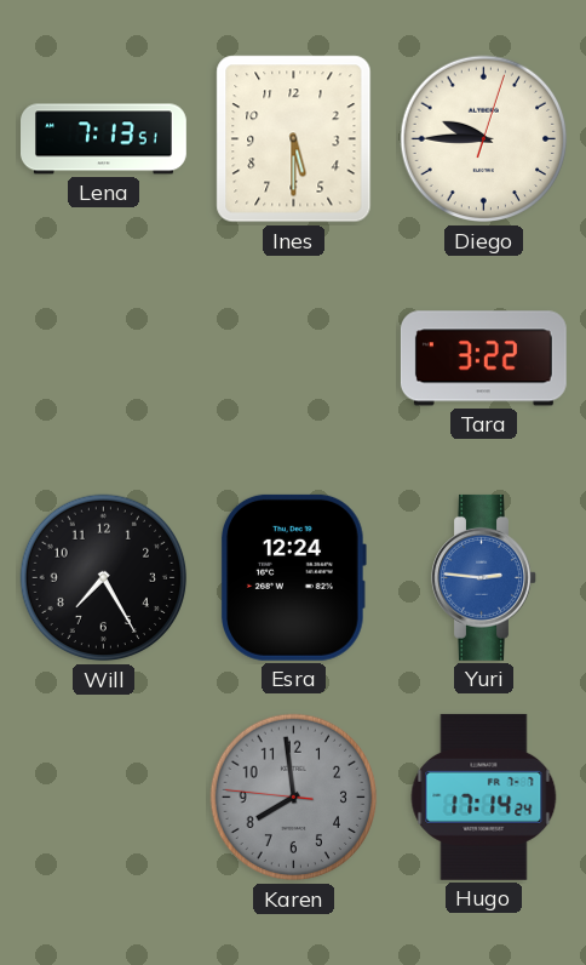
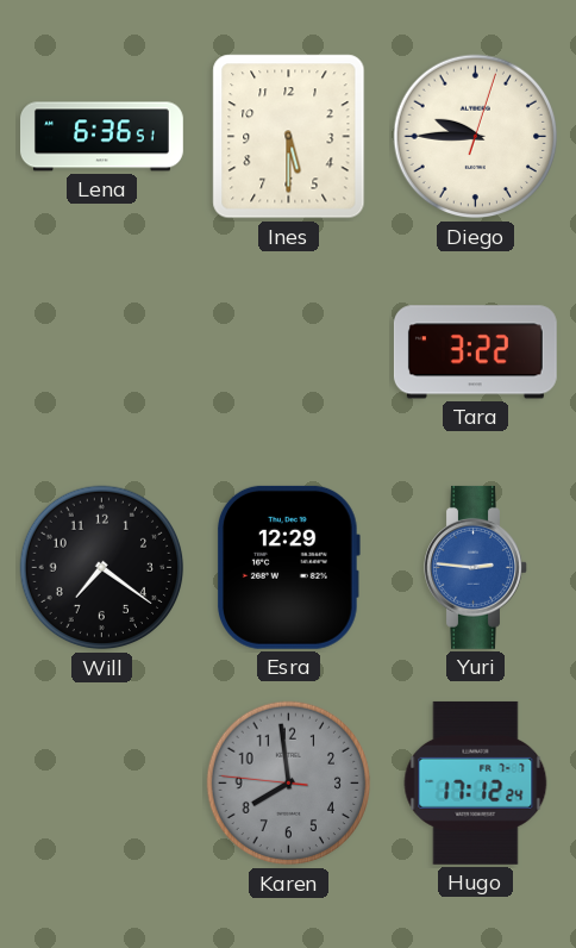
Lena: 7:13 -> 6:36
Will: 7:25 -> 7:21
Esra: 12:24 -> 12:29
Hugo: 17:14 -> 17:12
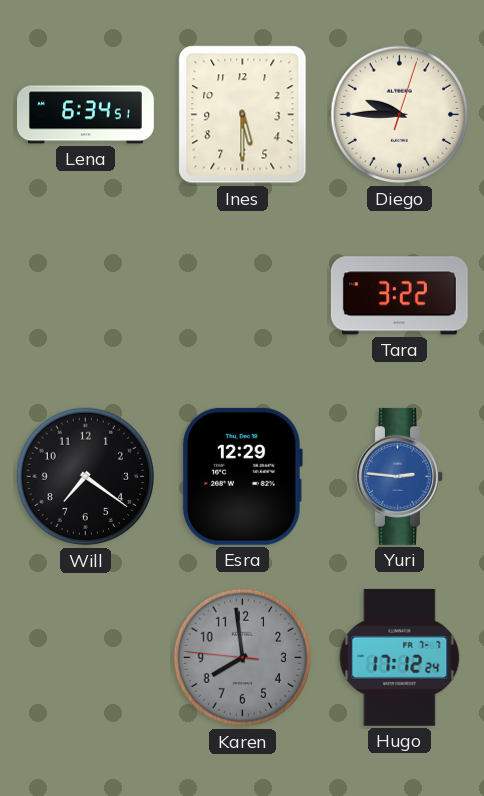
Lena: 6:36 -> 6:34
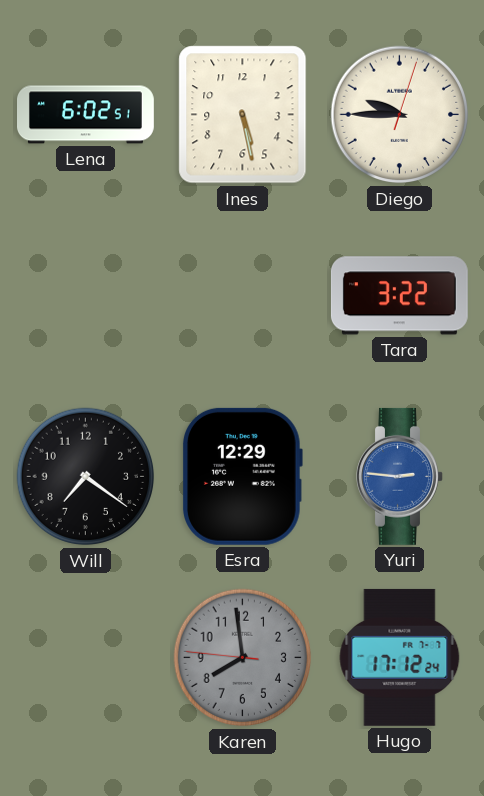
Lena: 6:34 -> 6:02
Ines: 5:30 -> 5:28
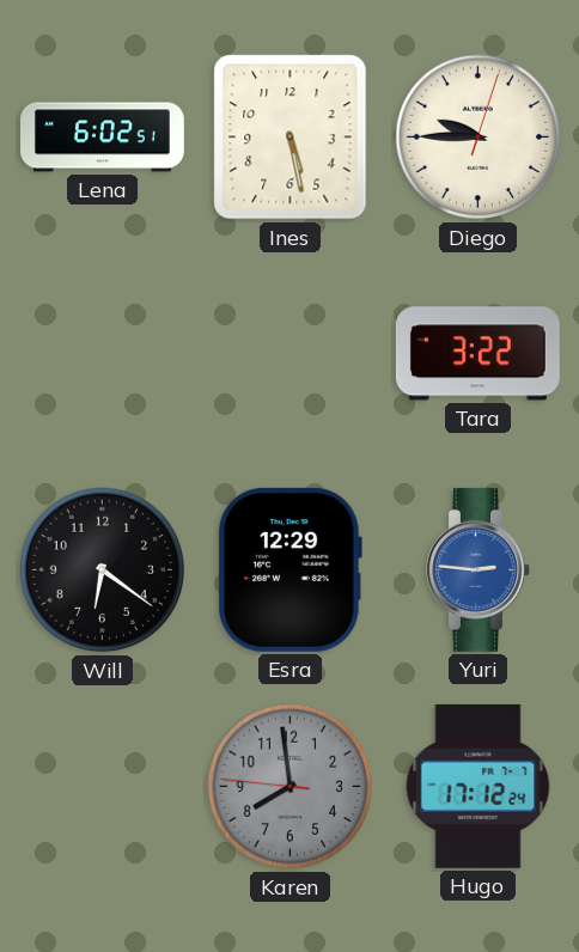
Will: 7:21 -> 6:21
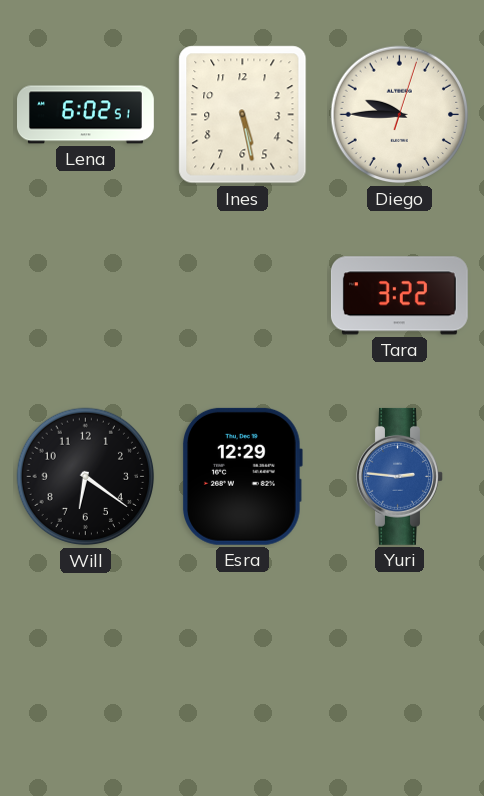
Karen: 7:58 -> none
Hugo: 17:12 -> none
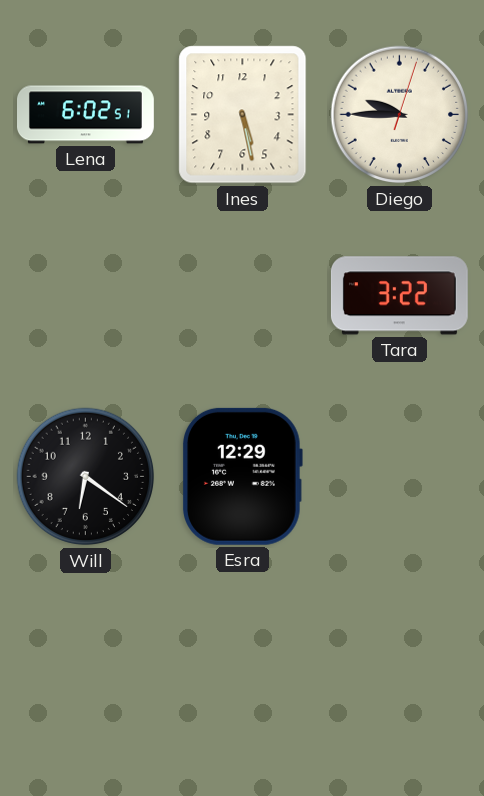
Yuri: 2:46 -> none
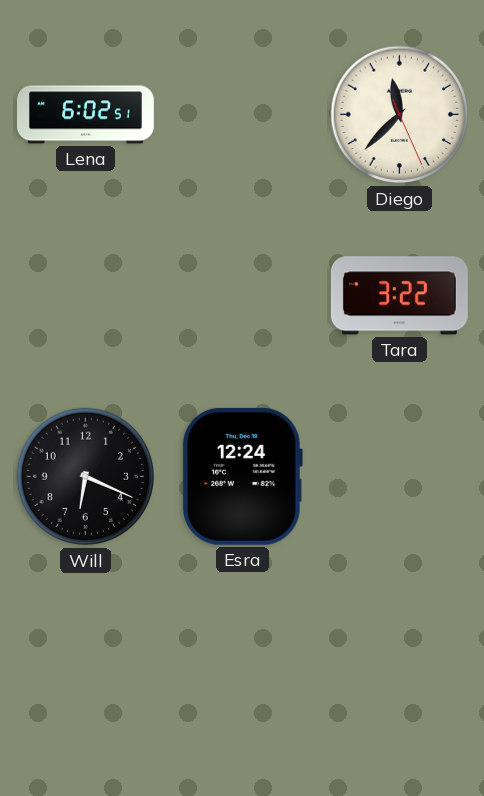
Ines: 5:28 -> none
Diego: 9:45 -> 11:37
Will: 6:21 -> 6:19
Esra: 12:29 -> 12:24
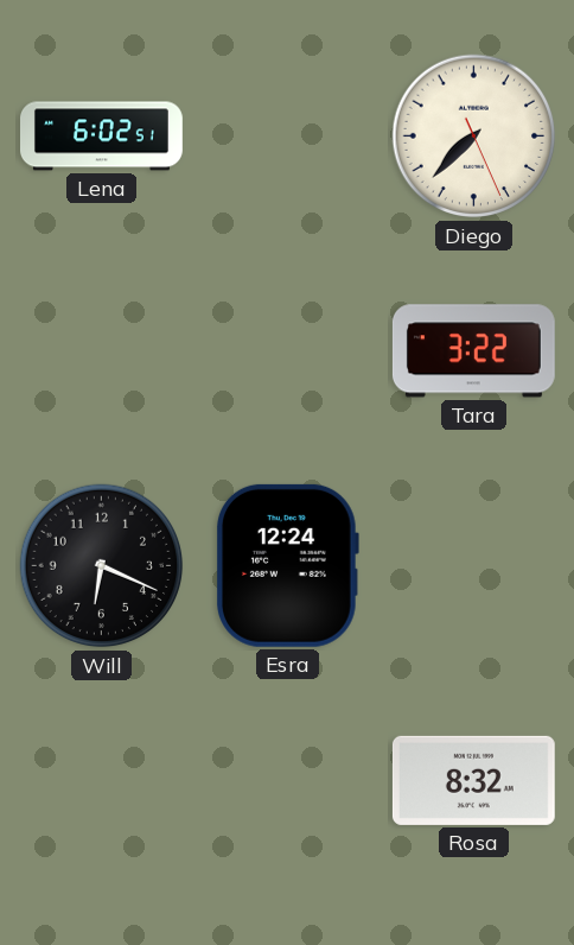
Diego: 11:37 -> 7:37
Rosa: none -> 8:32
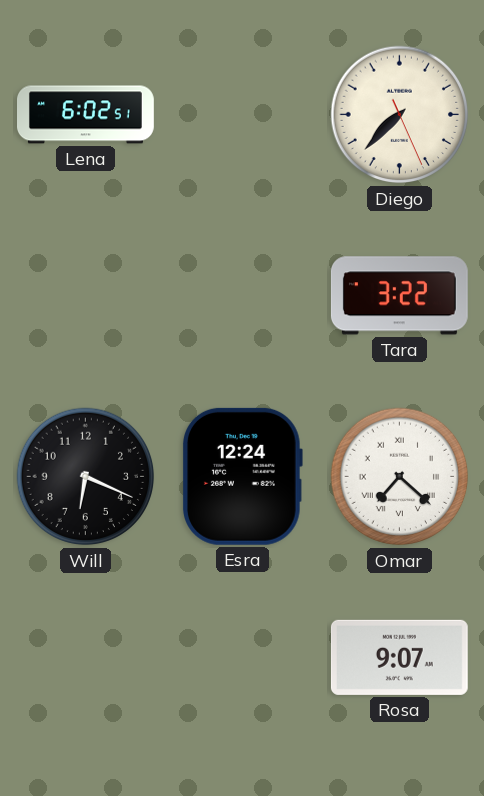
Omar: none -> 7:22
Rosa: 8:32 -> 9:07
